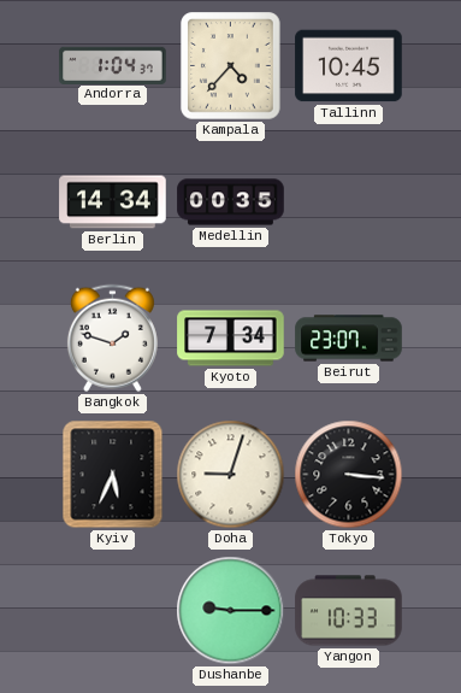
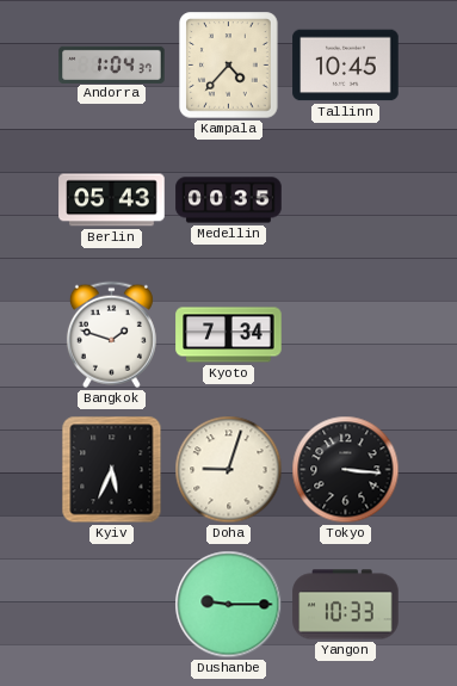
Berlin: 14:34 -> 05:43
Beirut: 23:07 -> none
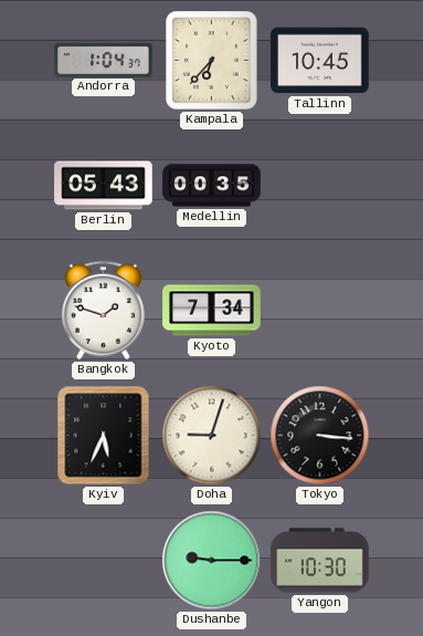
Kampala: 4:37 -> 6:37
Yangon: 10:33 -> 10:30
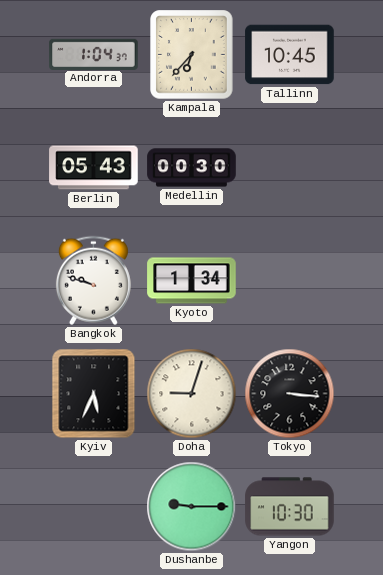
Medellin: 00:35 -> 00:30
Bangkok: 1:48 -> 9:48
Kyoto: 7:34 -> 1:34
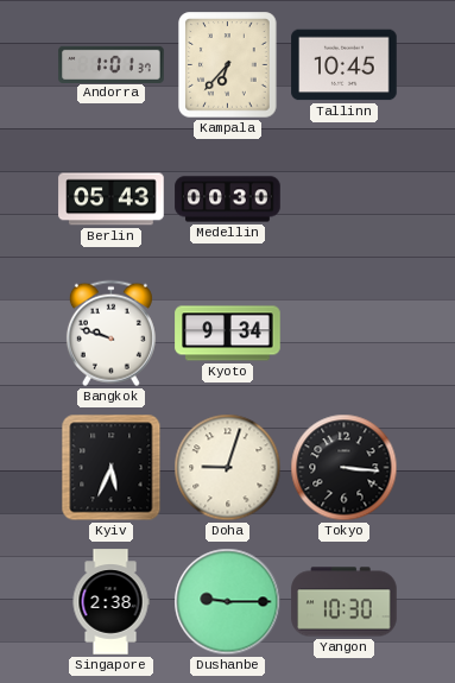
Andorra: 1:04 -> 1:01
Kyoto: 1:34 -> 9:34
Singapore: none -> 2:38
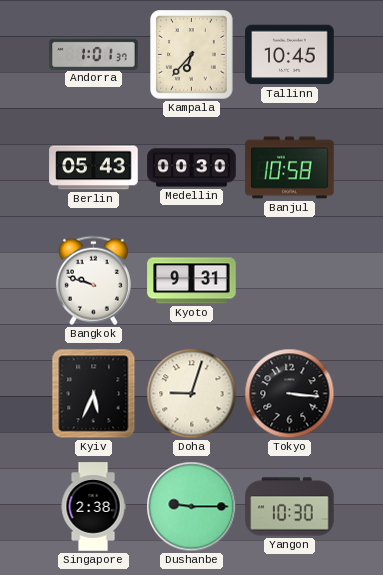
Banjul: none -> 10:58
Kyoto: 9:34 -> 9:31
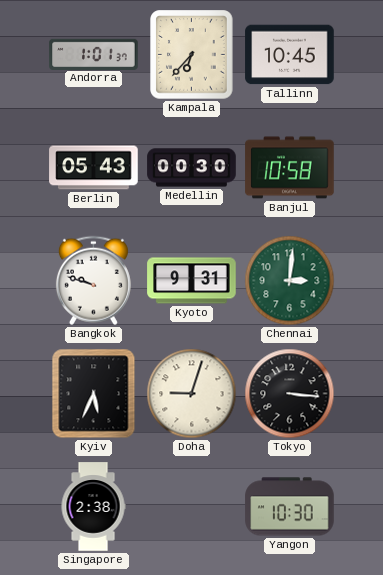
Chennai: none -> 3:01
Dushanbe: 9:15 -> none
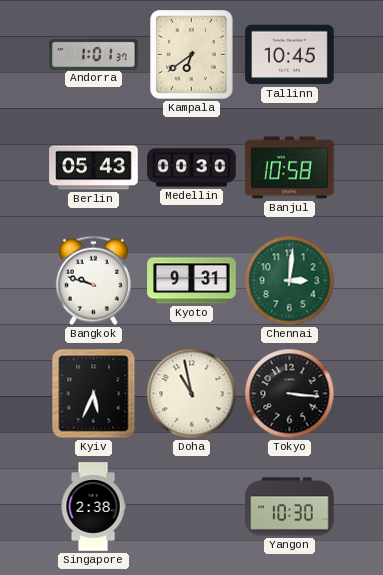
Kampala: 6:37 -> 6:39
Doha: 9:03 -> 10:58
